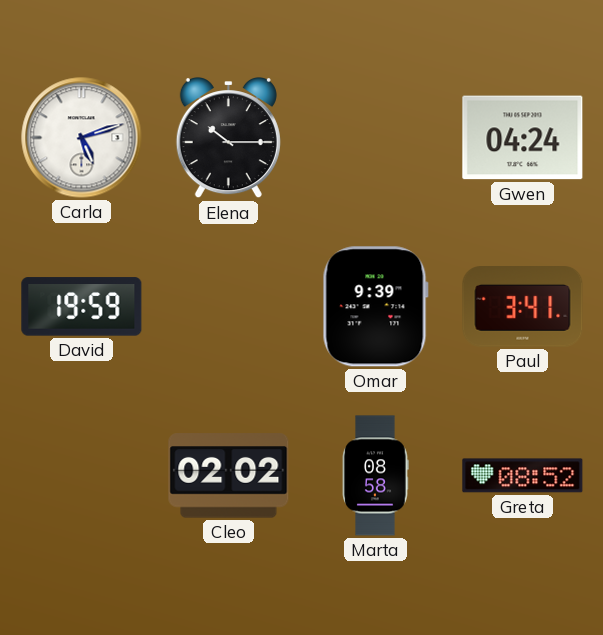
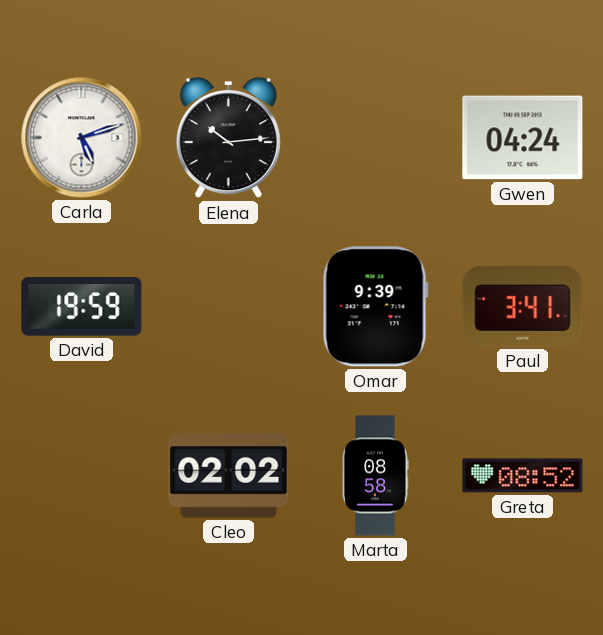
Elena: 10:15 -> 10:14
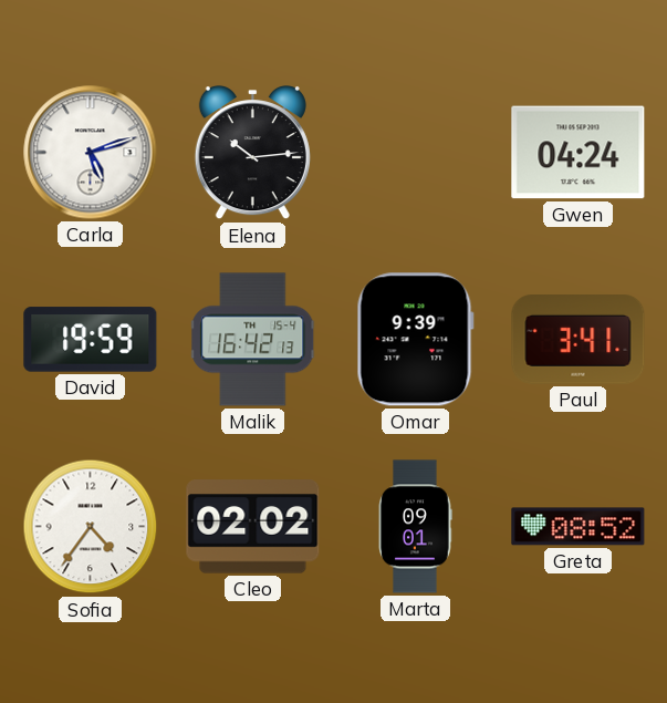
Malik: none -> 16:42
Sofia: none -> 4:36
Marta: 08:58 -> 09:01
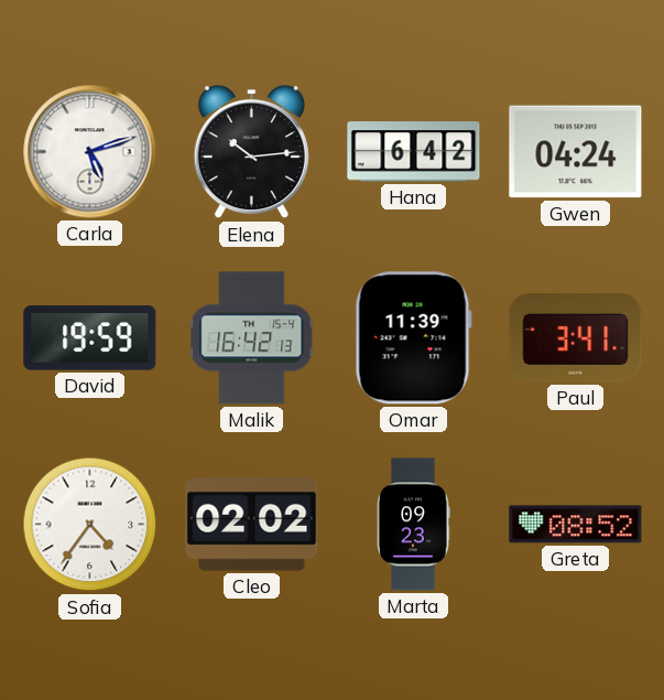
Hana: none -> 6:42
Omar: 9:39 -> 11:39
Marta: 09:01 -> 09:23
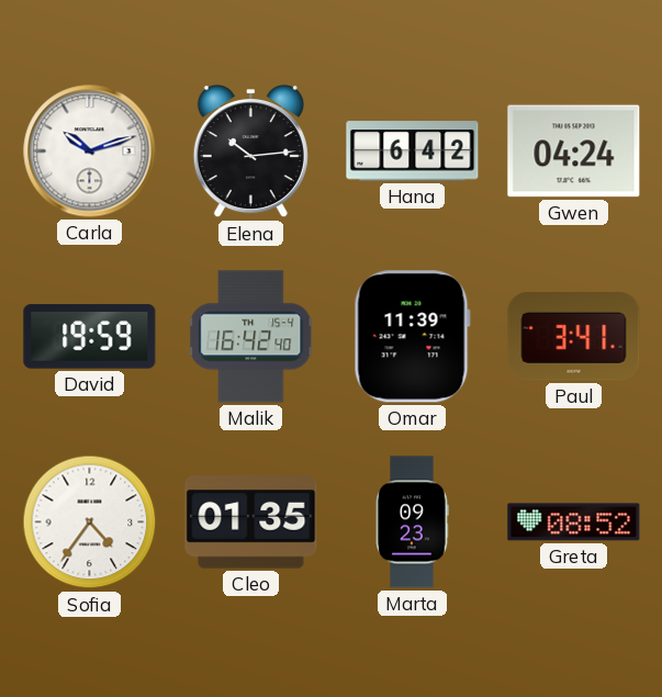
Carla: 5:12 -> 10:12
Malik: 16:42:13 -> 16:42:40
Cleo: 02:02 -> 01:35
